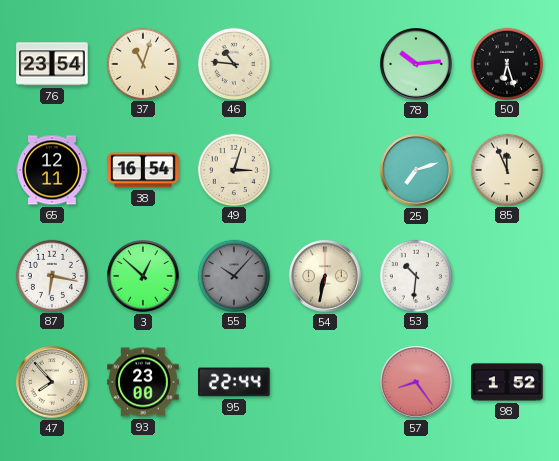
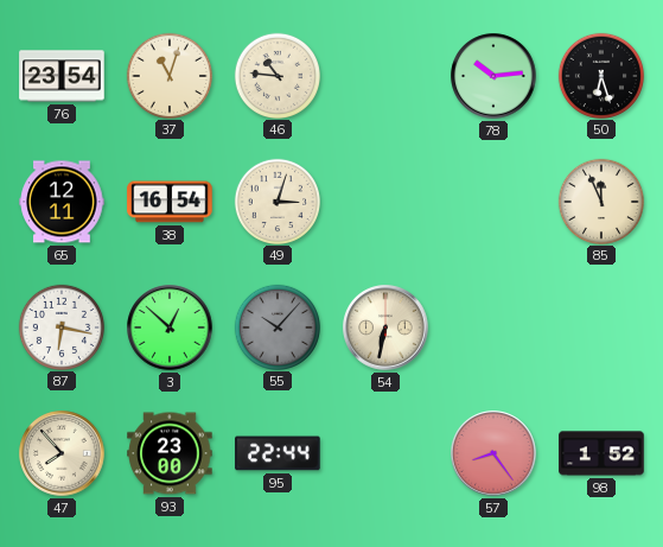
25: 7:12 -> none
53: 10:31 -> none
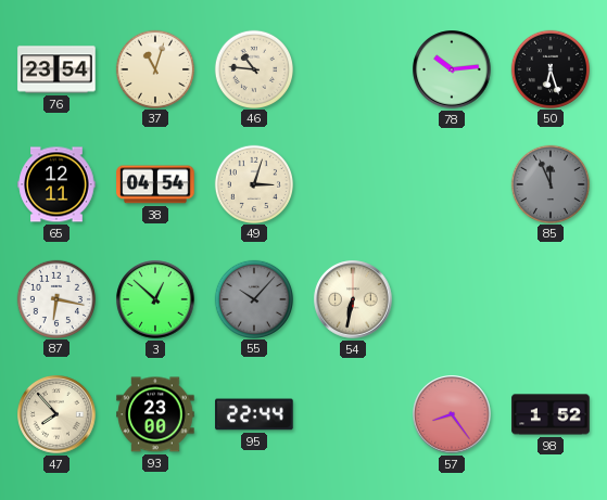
38: 16:54 -> 04:54
85 dial: cream -> grey
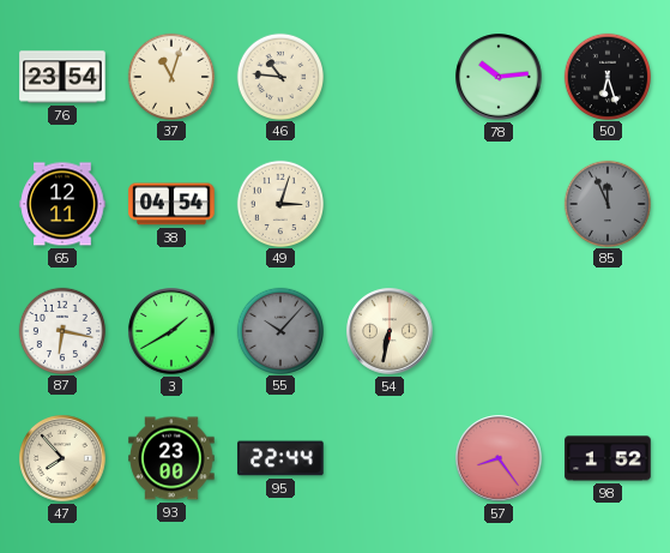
3: 12:52 -> 1:40
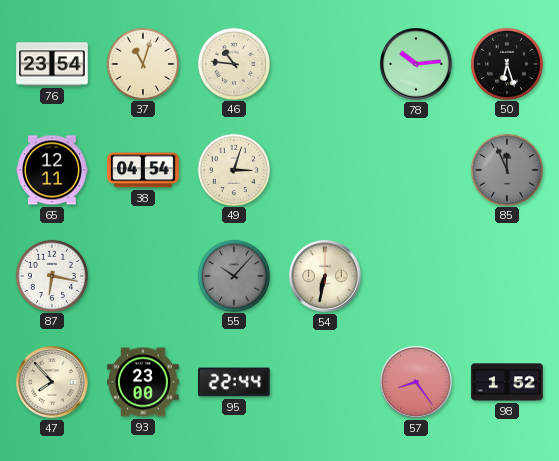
3: 1:40 -> none
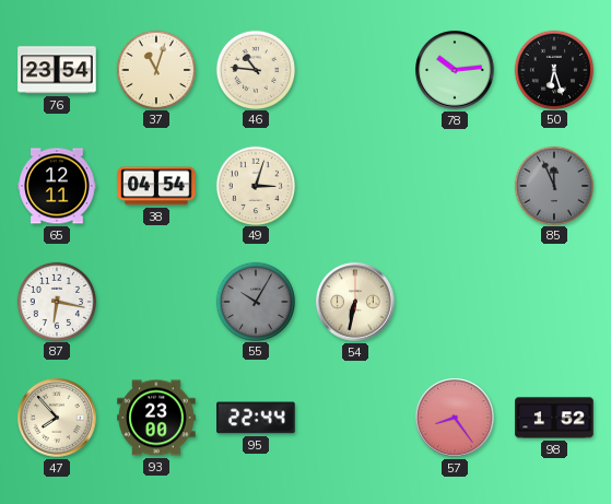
55: 10:07 -> 10:05
